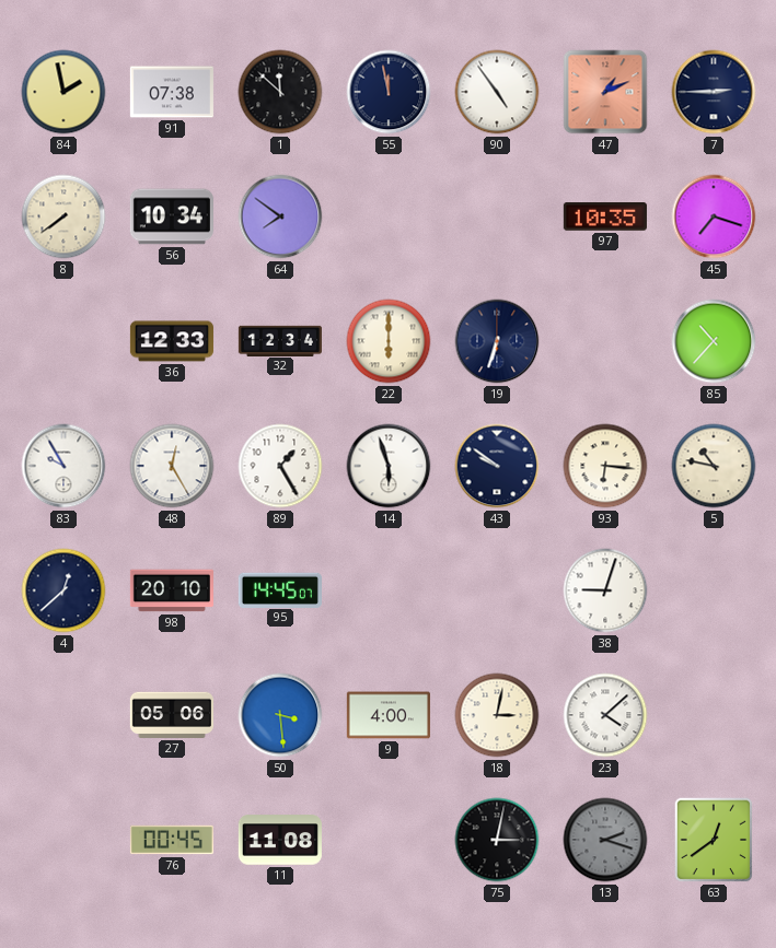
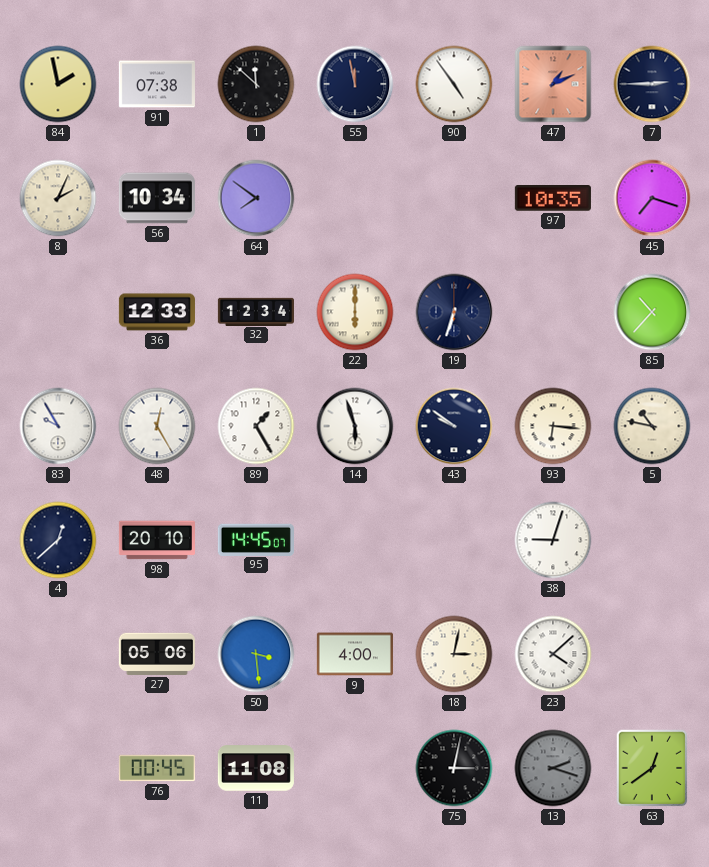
8: 7:39 -> 2:04
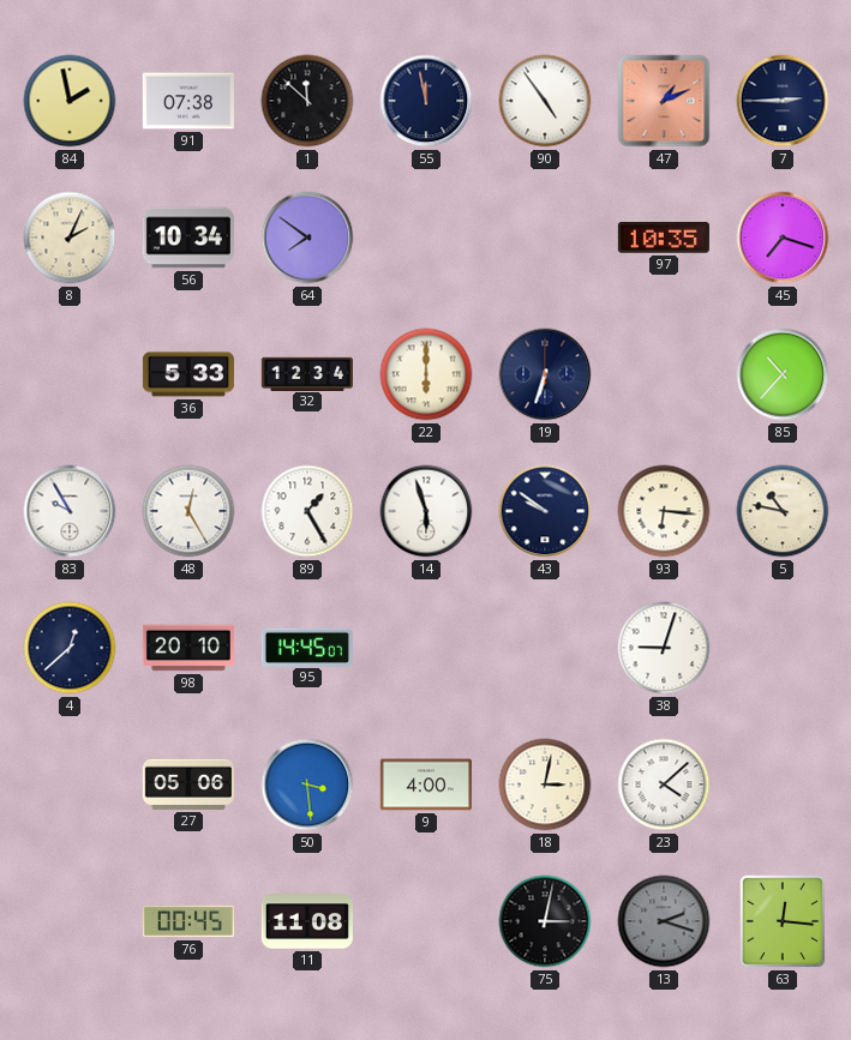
36: 12:33 -> 5:33
63: 12:39 -> 12:16
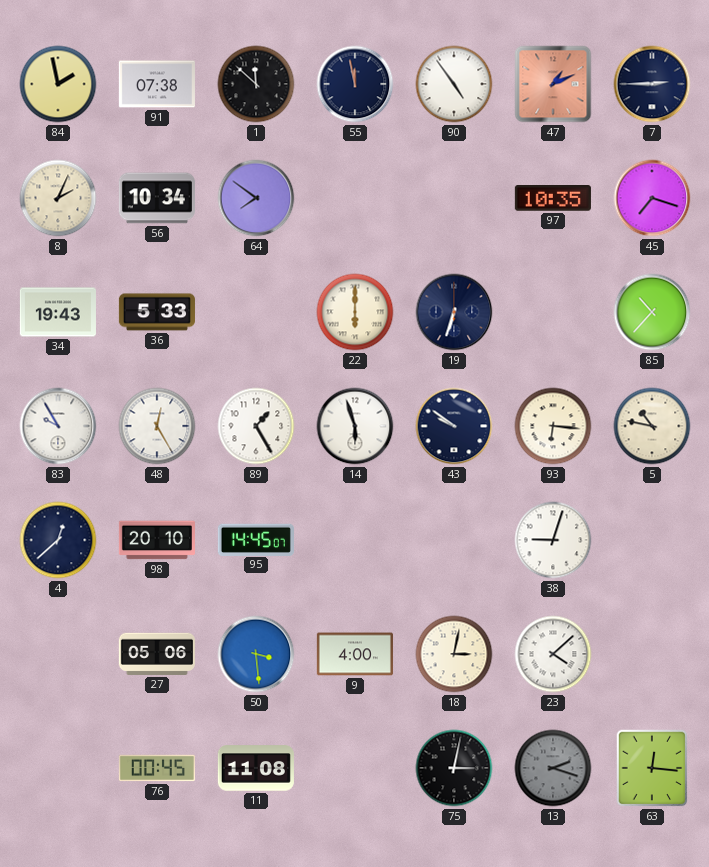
34: none -> 19:43
32: 12:34 -> none
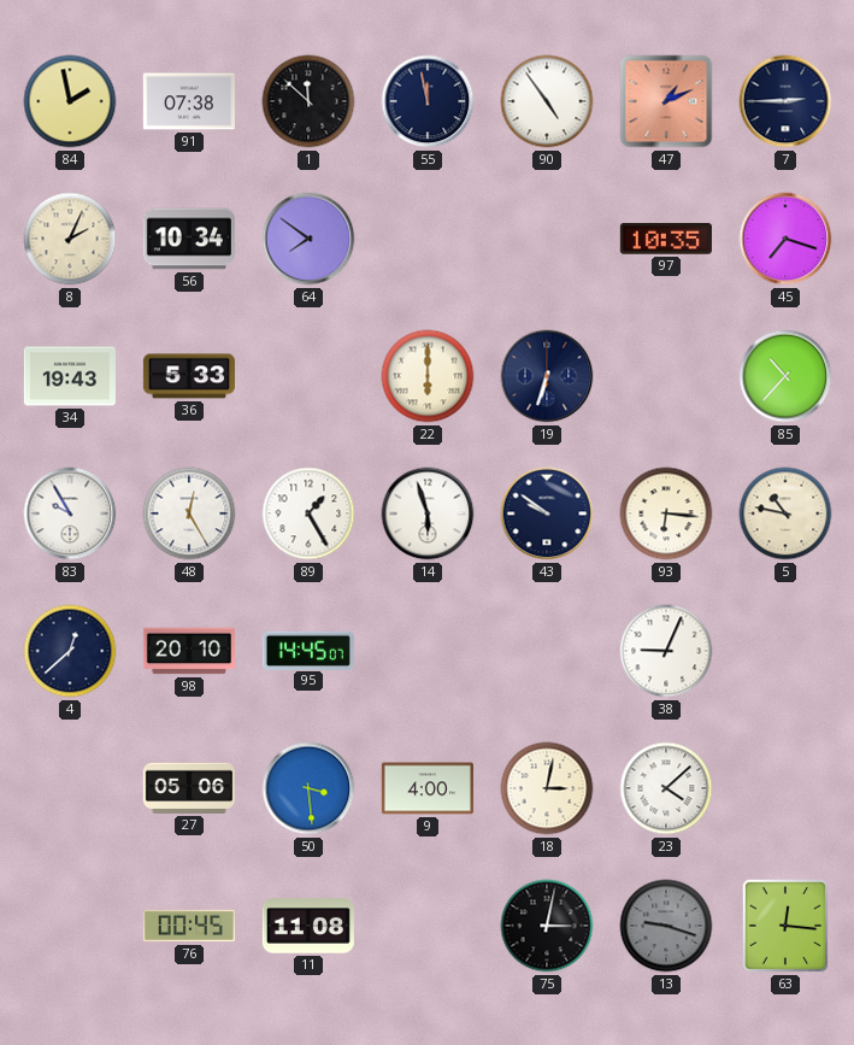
38: 9:03 -> 9:04
13: 2:18 -> 9:18
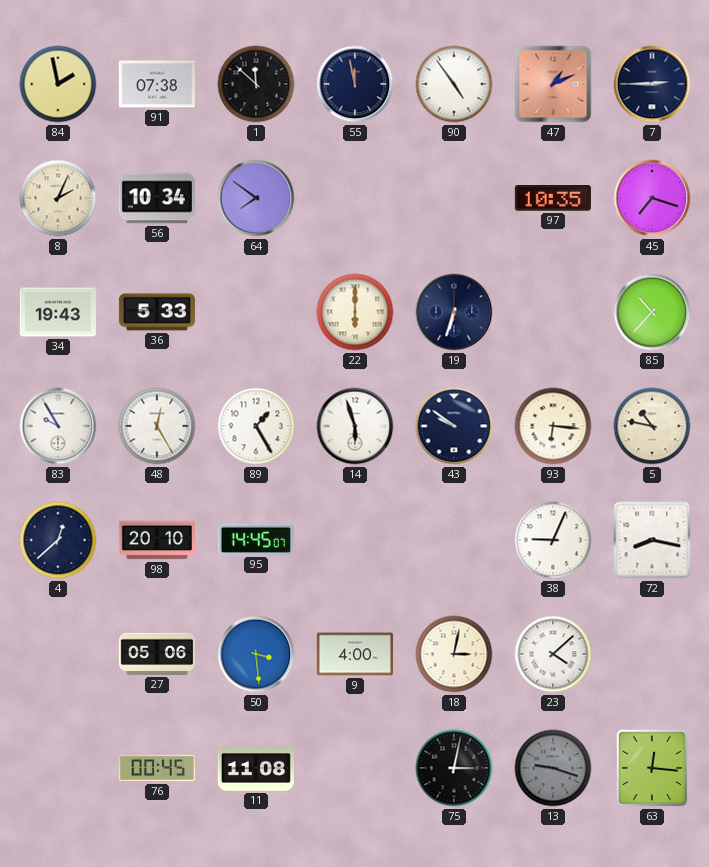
72: none -> 8:17
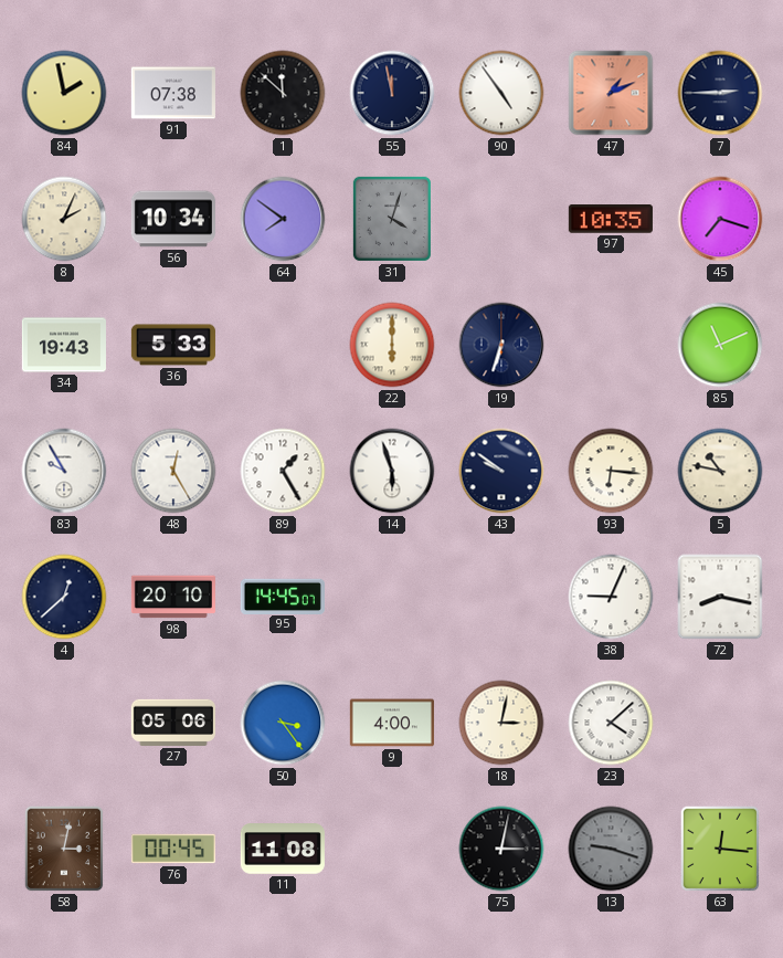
31: none -> 4:03
85: 10:37 -> 11:11
50: 3:29 -> 3:24
58: none -> 3:02
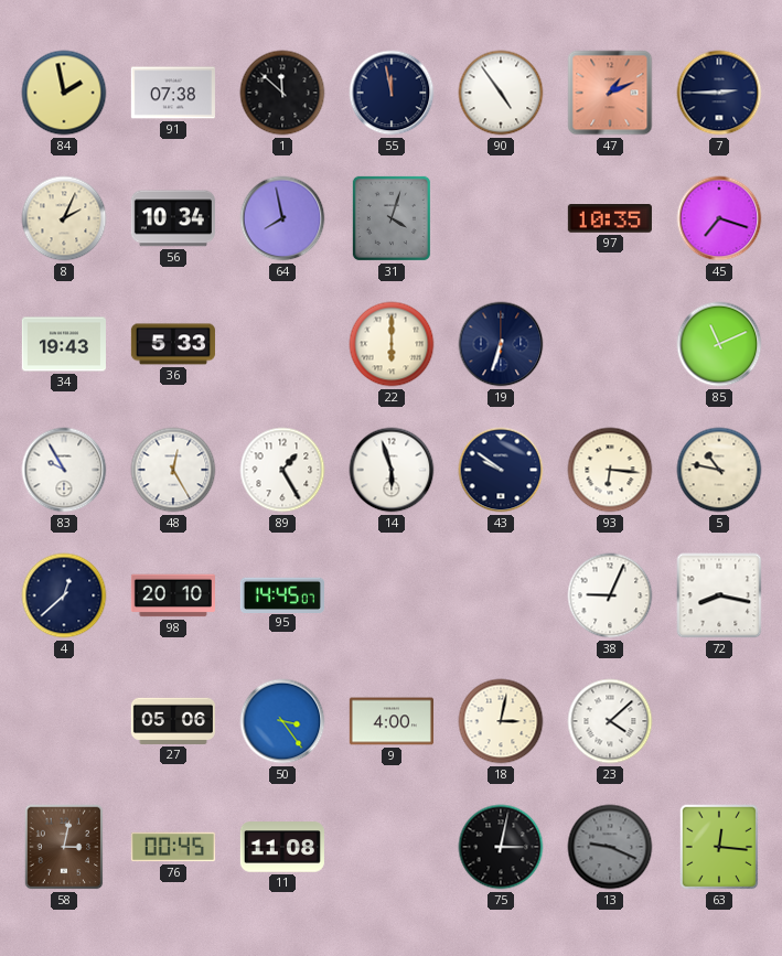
64: 7:51 -> 7:58
13: 9:18 -> 9:19
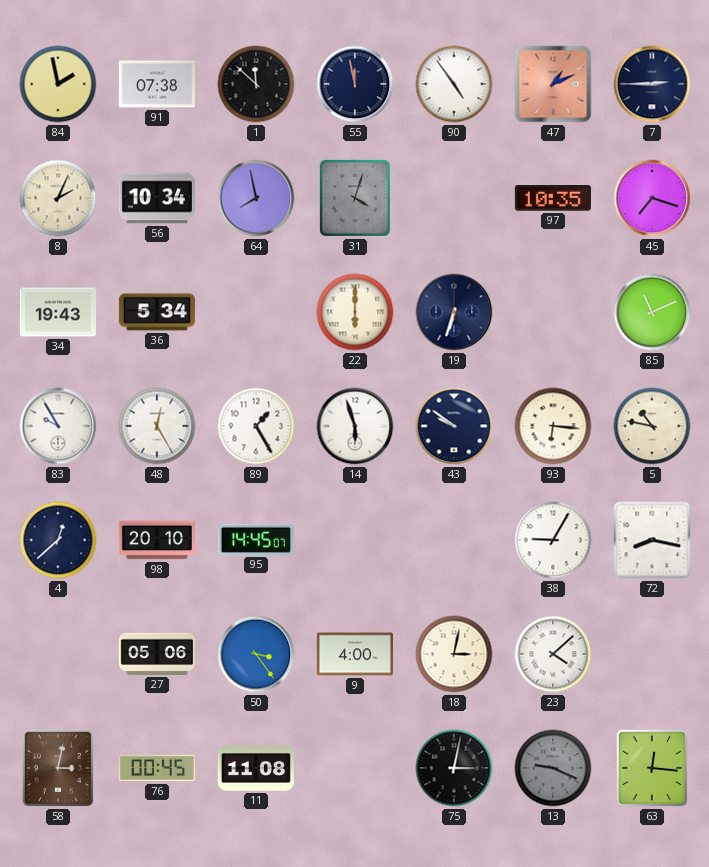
36: 5:33 -> 5:34
38: 9:04 -> 9:05
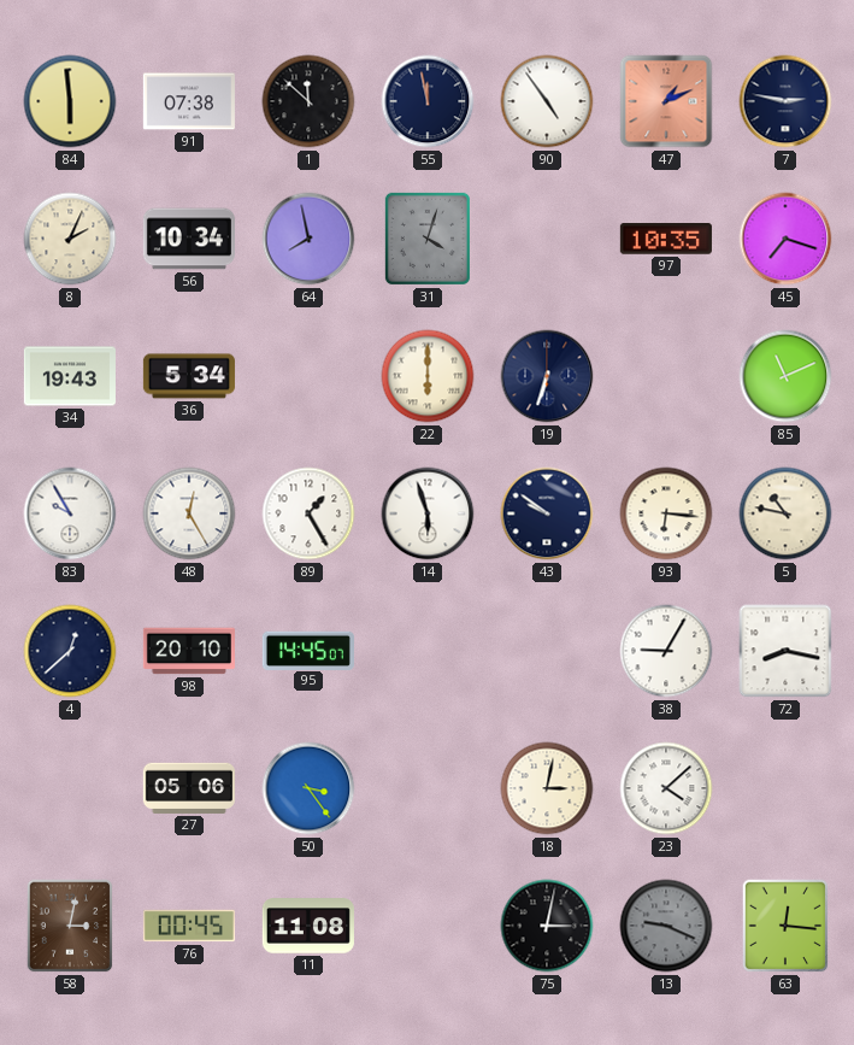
84: 1:58 -> 5:59
7: 2:45 -> 2:47
9: 4:00 -> none
